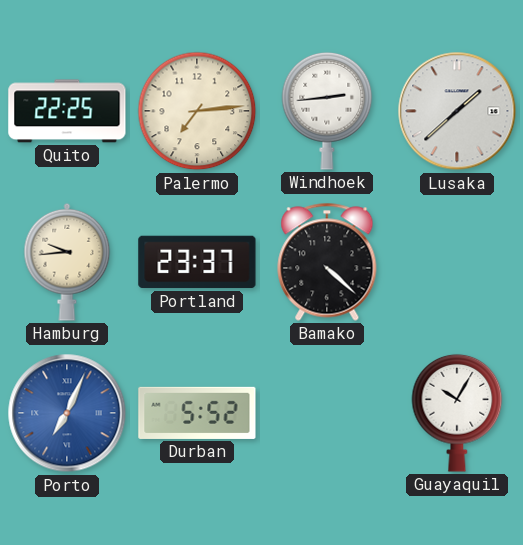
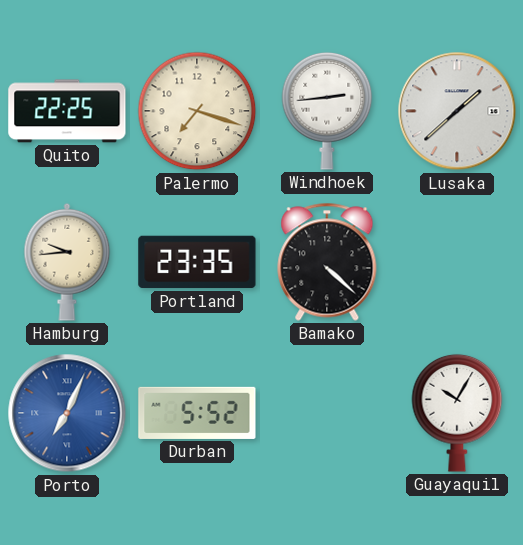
Palermo: 7:14 -> 7:18
Portland: 23:37 -> 23:35
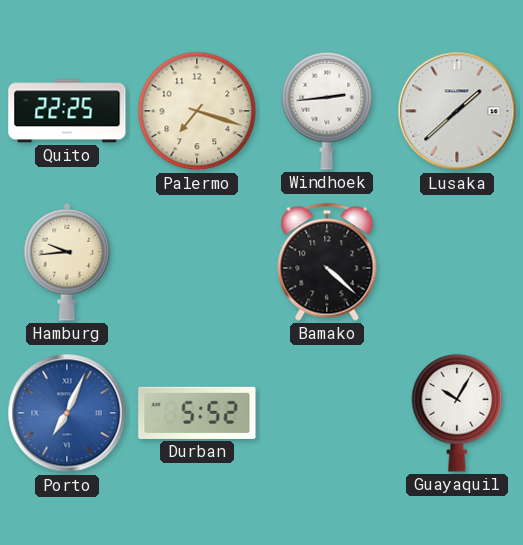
Portland: 23:35 -> none
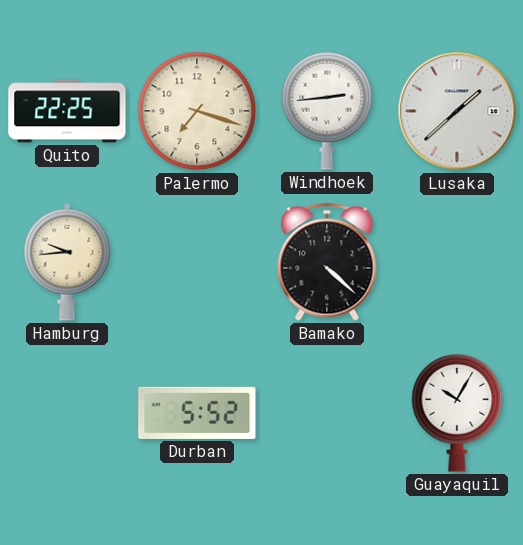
Porto: 7:04 -> none
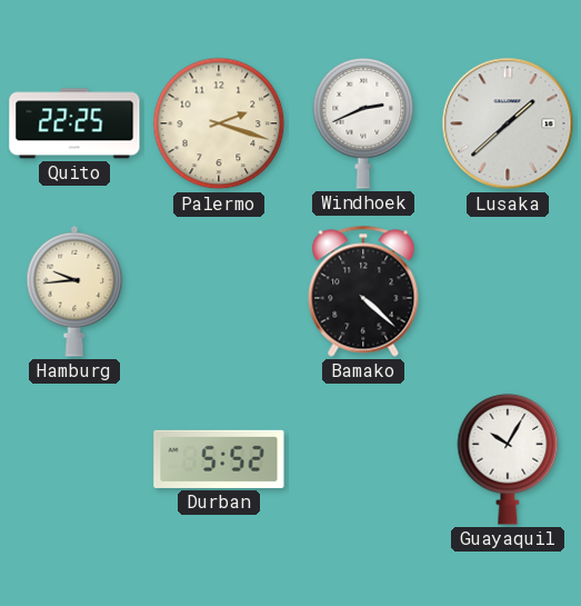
Palermo: 7:18 -> 2:18
Windhoek: 2:44 -> 2:41
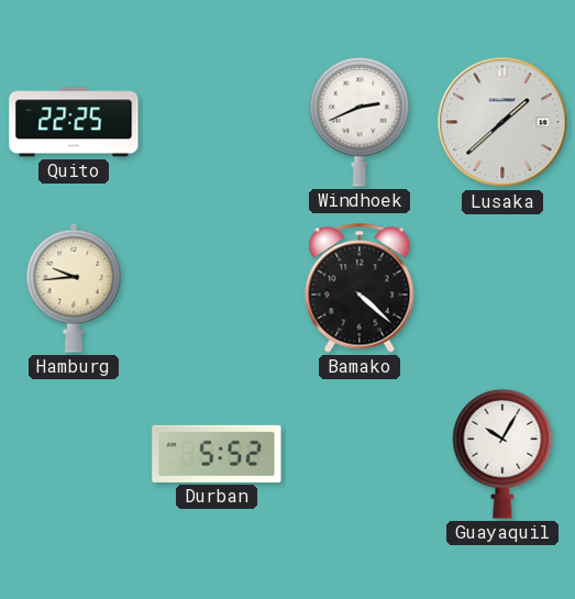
Palermo: 2:18 -> none
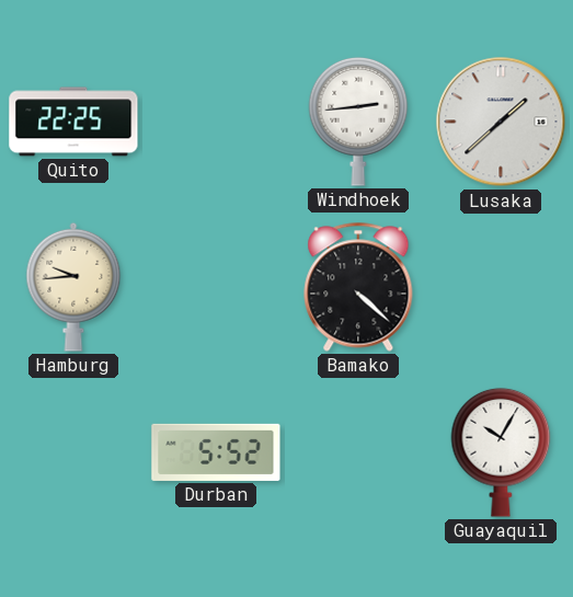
Windhoek: 2:41 -> 2:44
